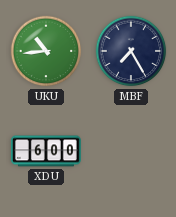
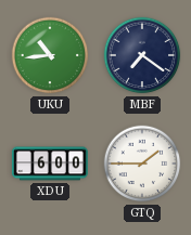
MBF: 7:25 -> 7:21
GTQ: none -> 1:45
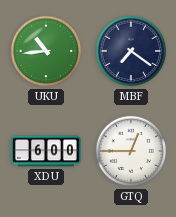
GTQ: 1:45 -> 12:45
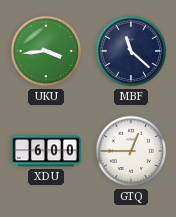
UKU: 10:44 -> 3:44
MBF: 7:21 -> 11:22
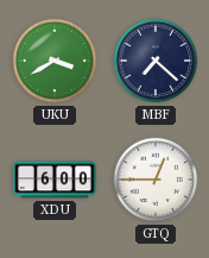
UKU: 3:44 -> 3:40
MBF: 11:22 -> 7:22
